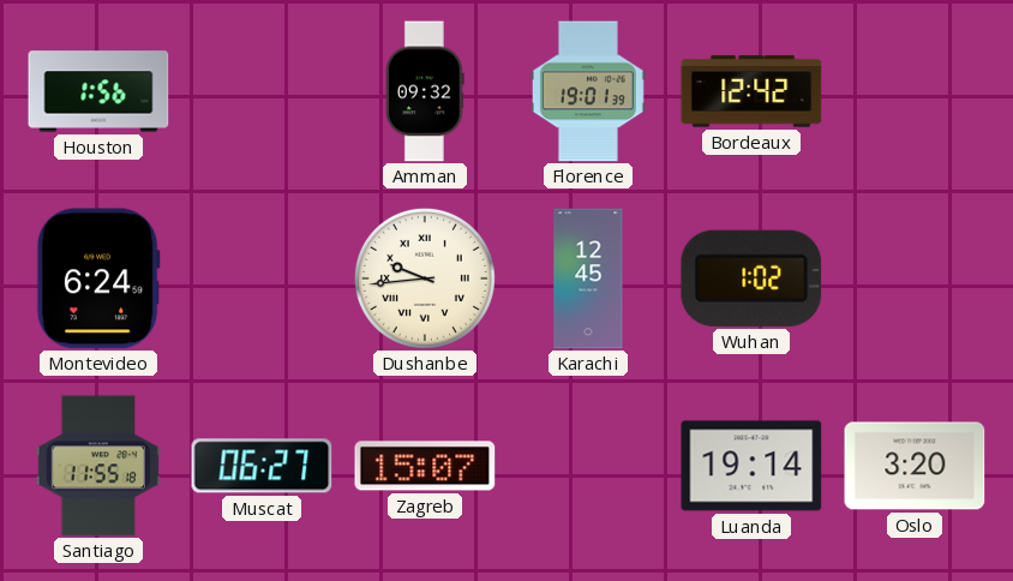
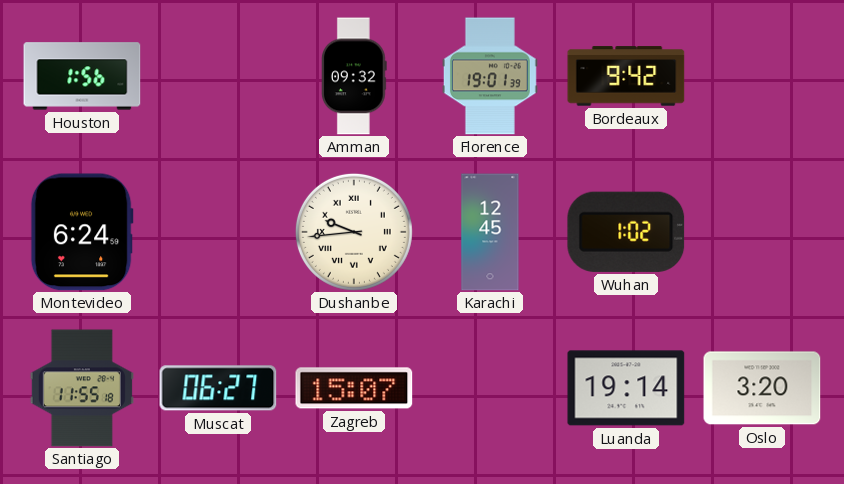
Bordeaux: 12:42 -> 9:42
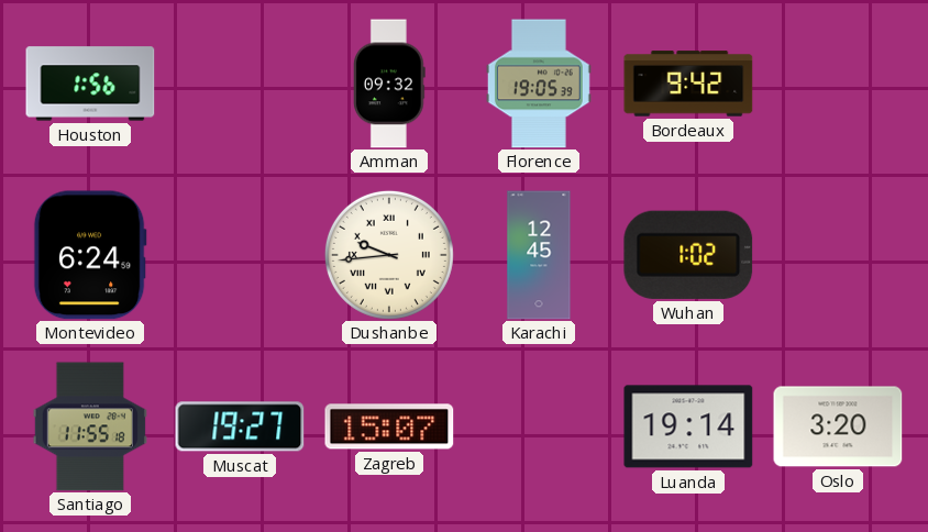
Florence: 19:01 -> 19:05
Muscat: 06:27 -> 19:27
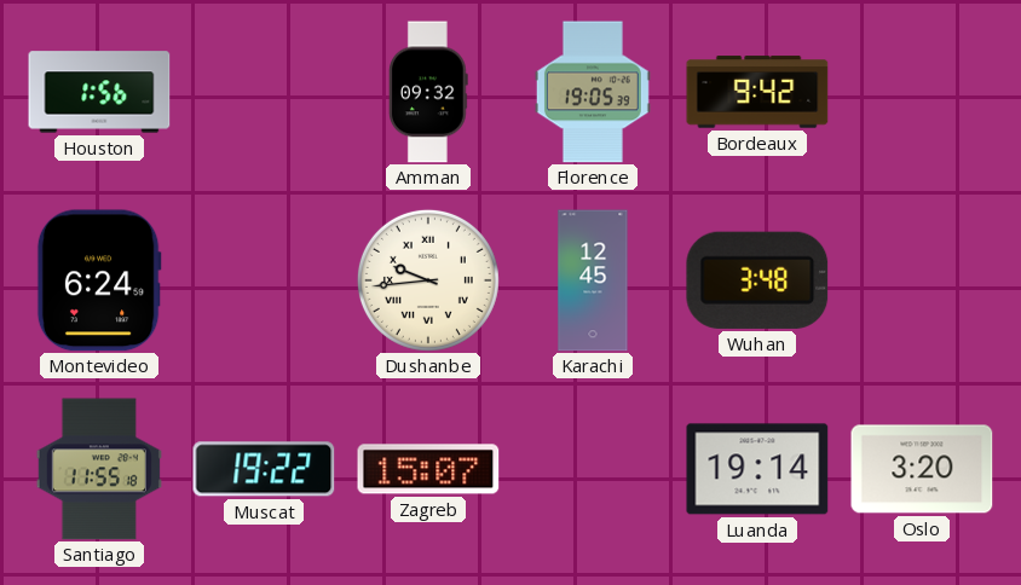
Wuhan: 1:02 -> 3:48
Muscat: 19:27 -> 19:22
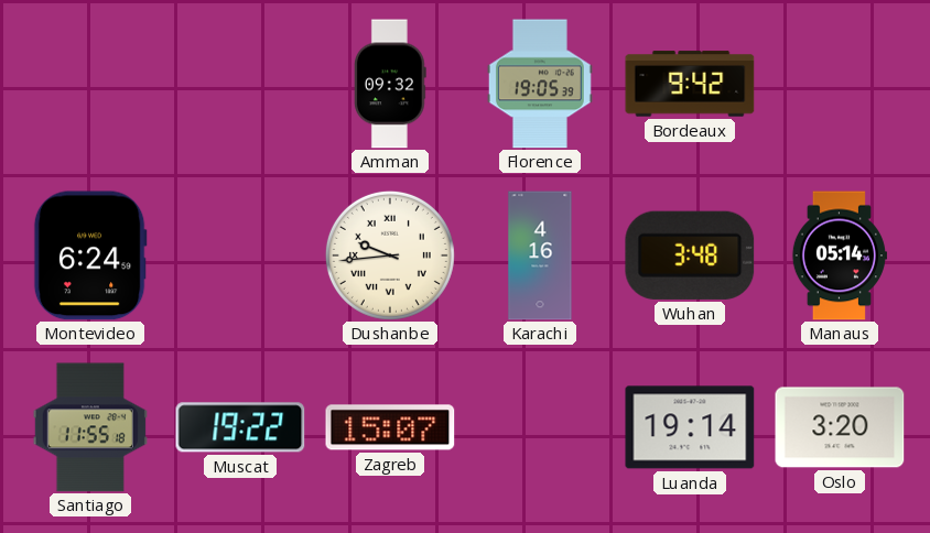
Houston: 1:56 -> none
Karachi: 12:45 -> 4:16
Manaus: none -> 05:14
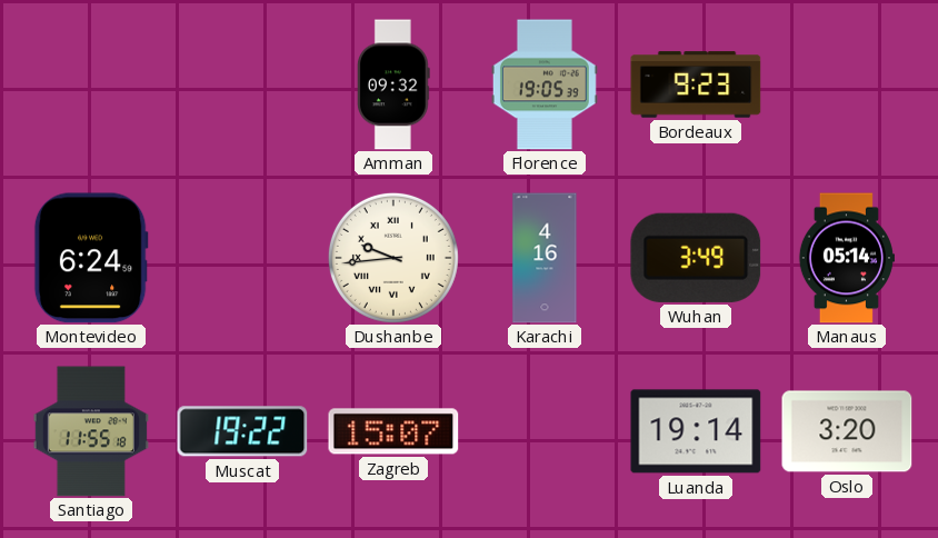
Bordeaux: 9:42 -> 9:23
Wuhan: 3:48 -> 3:49
